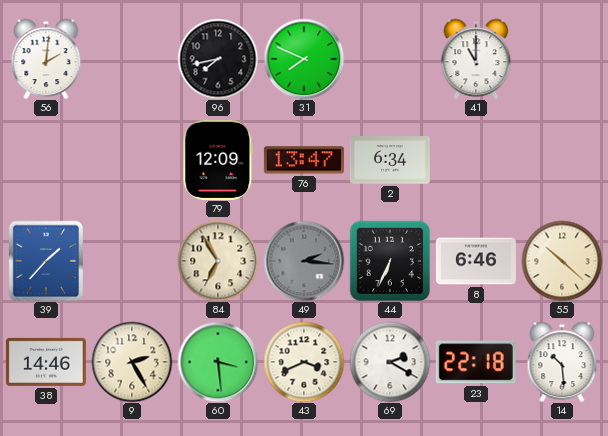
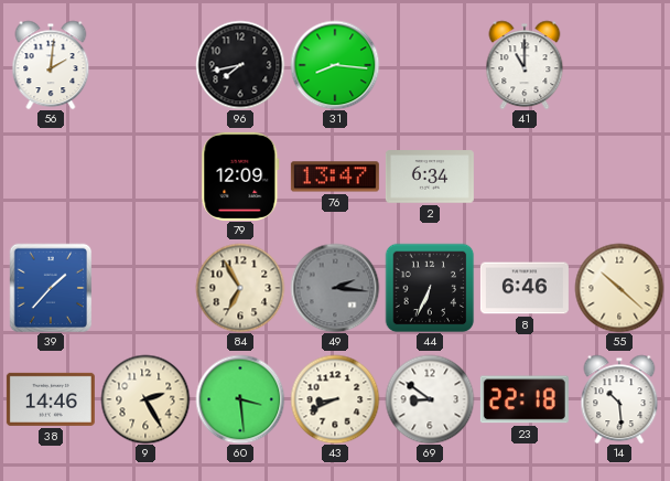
31: 7:49 -> 8:16
43: 3:41 -> 8:41
69: 2:20 -> 8:51
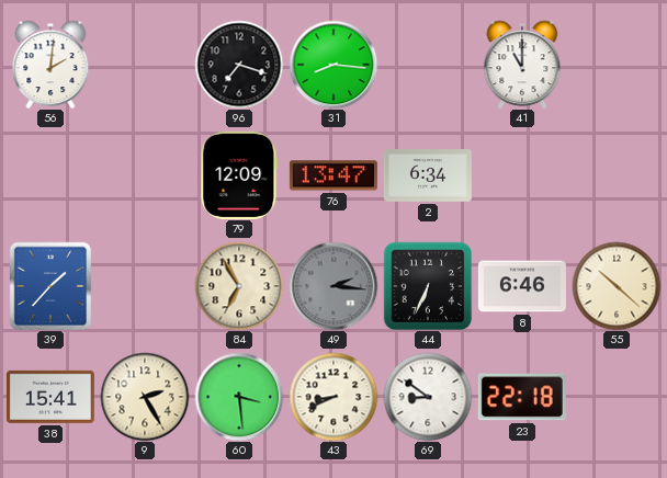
96: 7:43 -> 7:18
38: 14:46 -> 15:41
14: 10:29 -> none
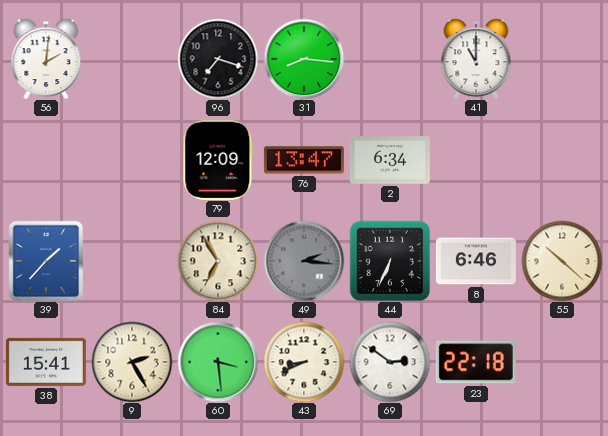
69: 8:51 -> 2:51
